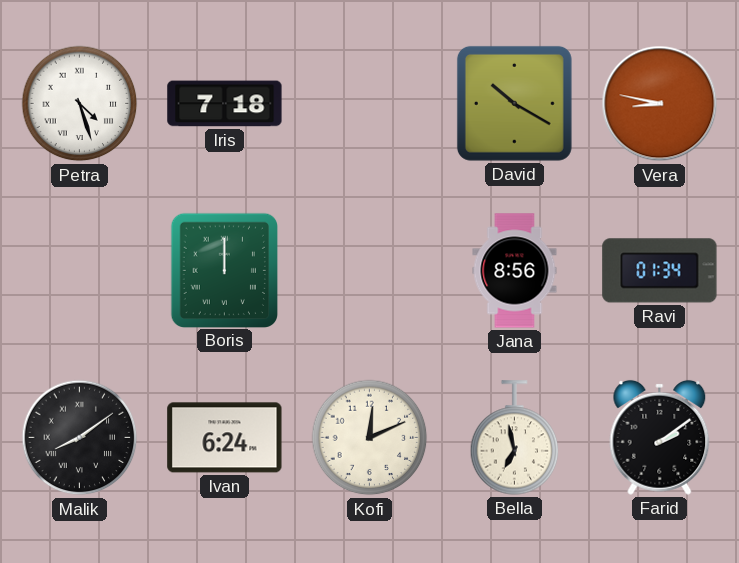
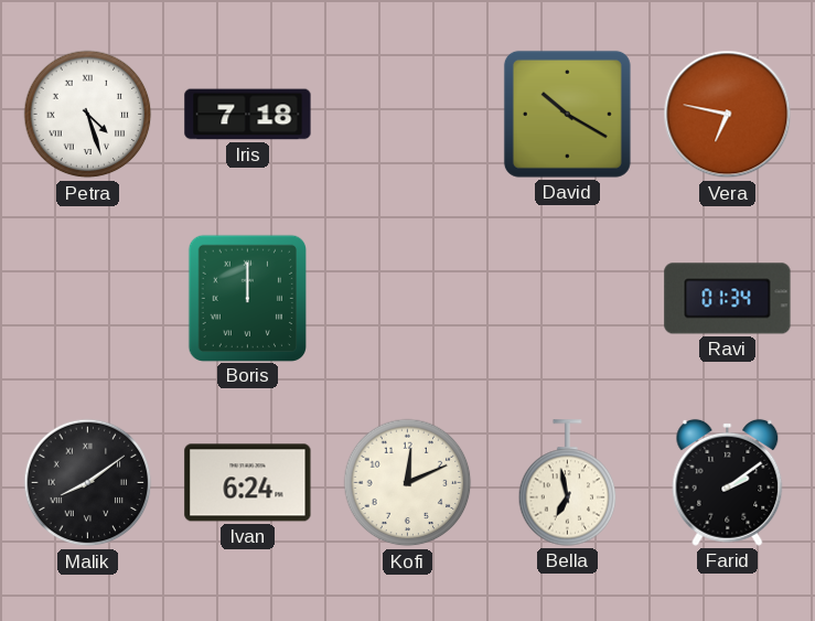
Vera: 8:47 -> 6:47
Jana: 8:56 -> none
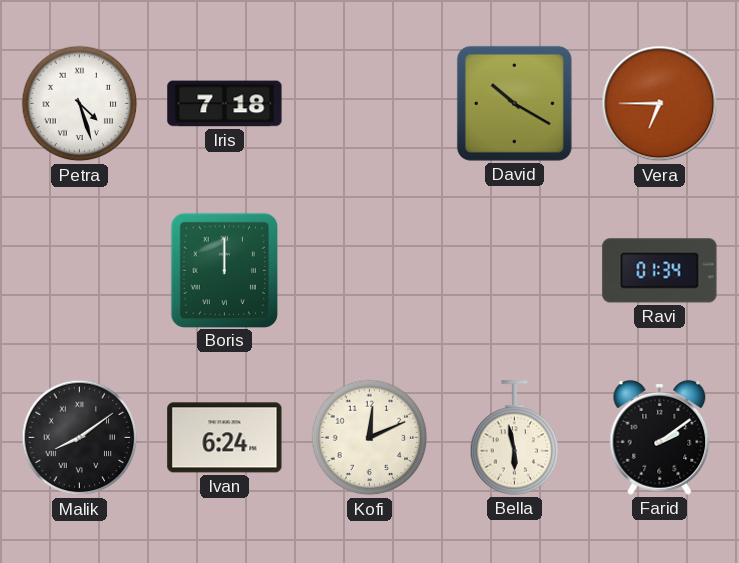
Vera: 6:47 -> 6:45
Bella: 6:58 -> 5:58
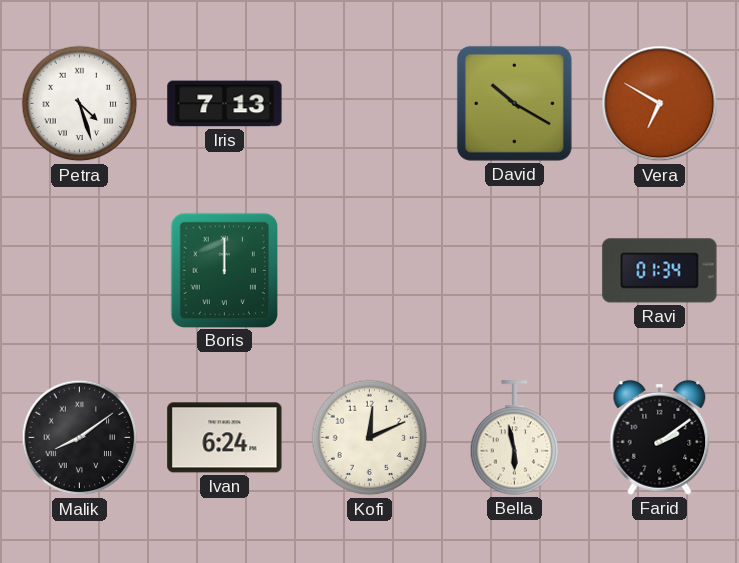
Iris: 7:18 -> 7:13
Vera: 6:45 -> 6:50
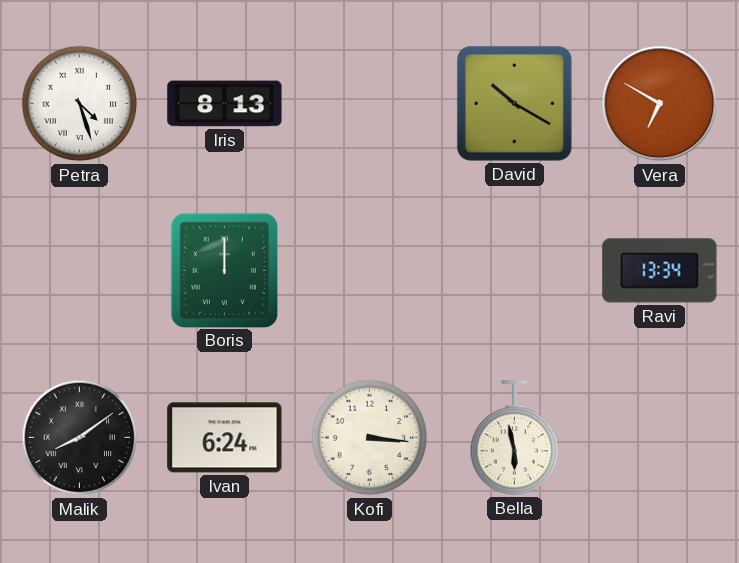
Iris: 7:13 -> 8:13
Ravi: 01:34 -> 13:34
Kofi: 12:11 -> 3:16
Farid: 2:09 -> none
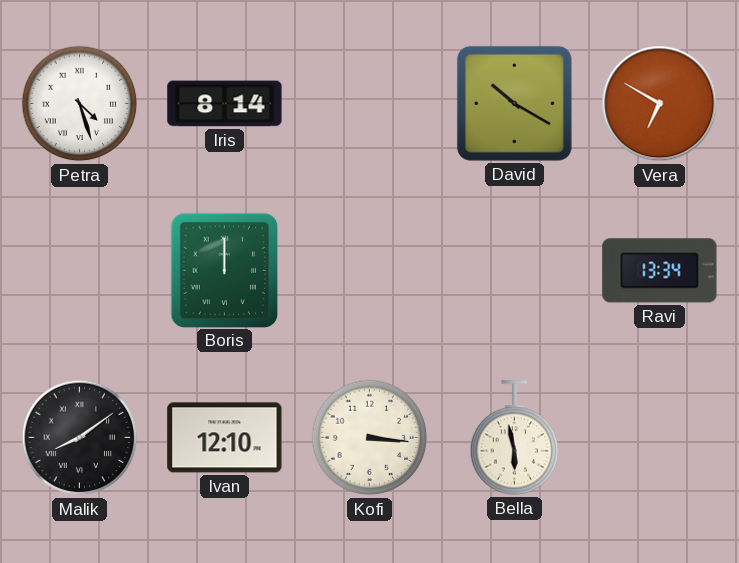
Iris: 8:13 -> 8:14
Ivan: 6:24 -> 12:10
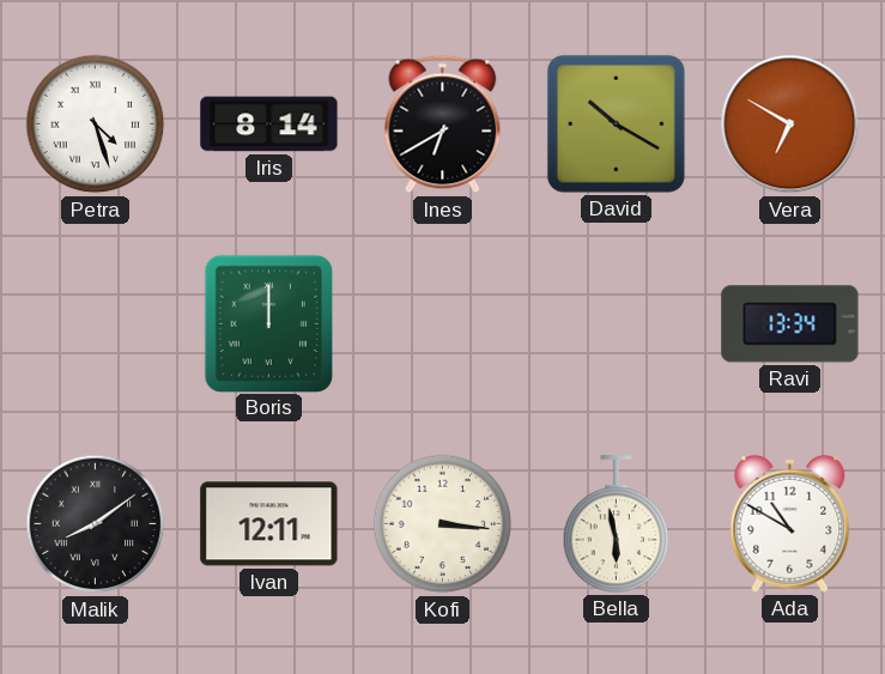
Ines: none -> 6:40
Ivan: 12:10 -> 12:11
Ada: none -> 10:50
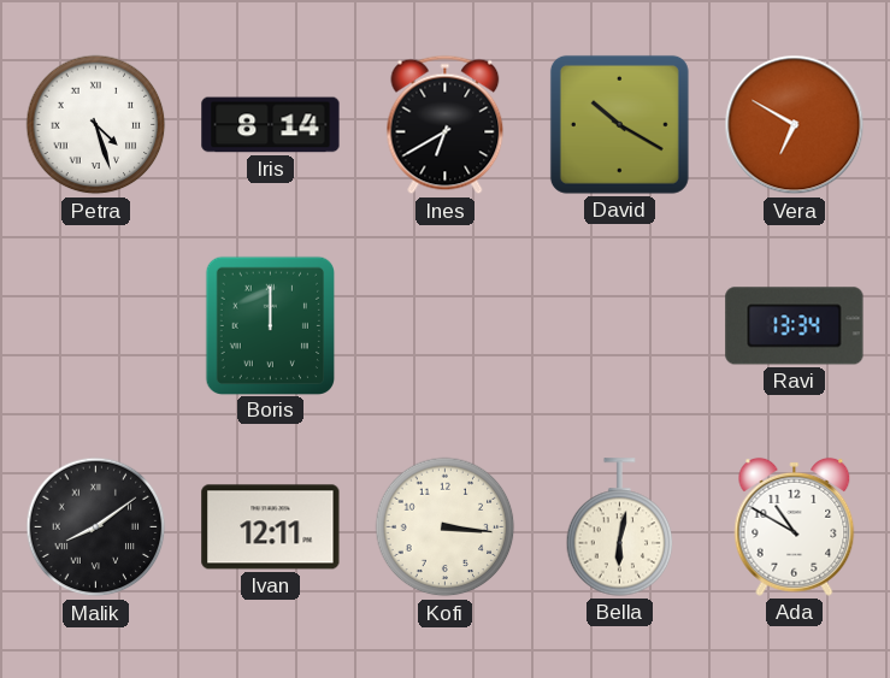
Bella: 5:58 -> 6:02
